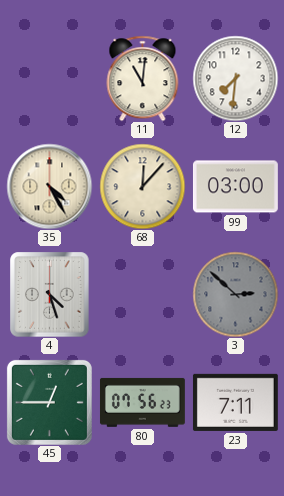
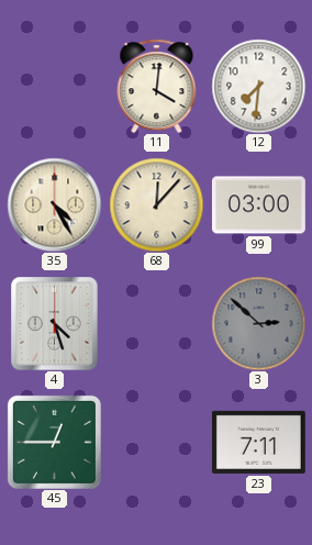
11: 11:01 -> 4:01
80: 07:56 -> none
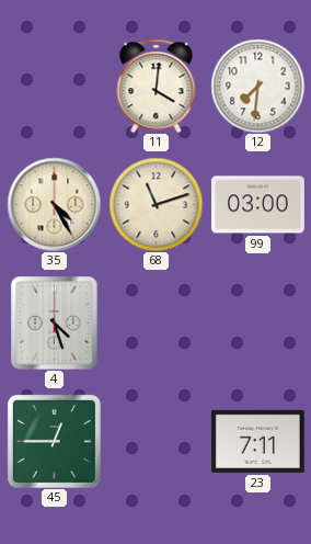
68: 12:07 -> 11:12
3: 2:52 -> none
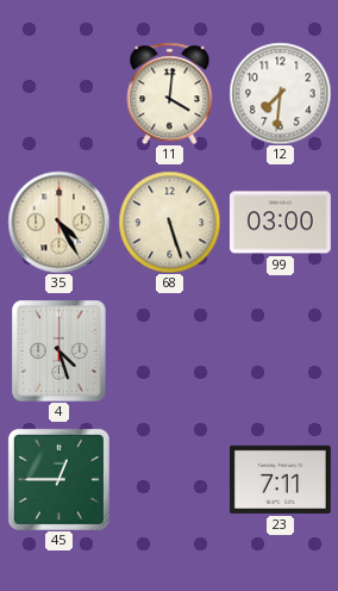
68: 11:12 -> 5:27
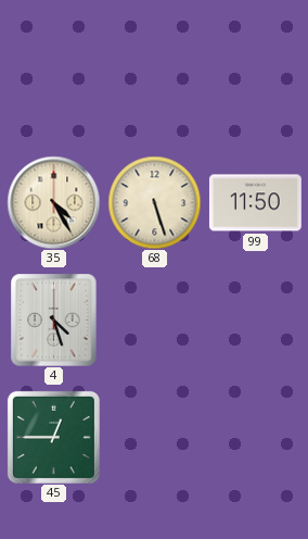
11: 4:01 -> none
12: 7:31 -> none
99: 03:00 -> 11:50
23: 7:11 -> none
